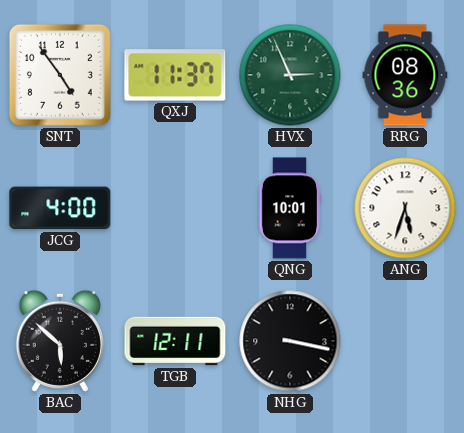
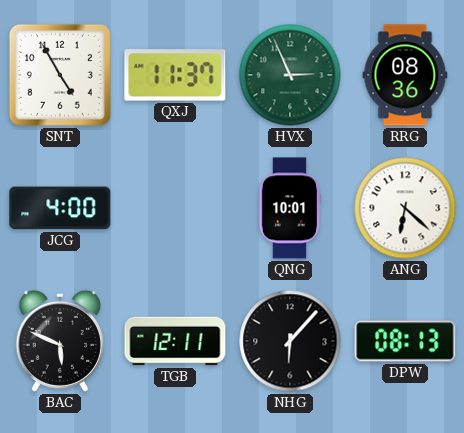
SNT: 4:54 -> 4:55
ANG: 5:33 -> 6:22
BAC: 5:52 -> 5:49
NHG: 3:17 -> 6:07
DPW: none -> 08:13
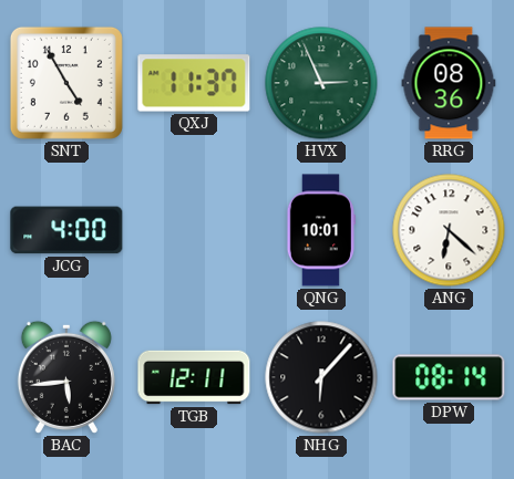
BAC: 5:49 -> 5:44
DPW: 08:13 -> 08:14
